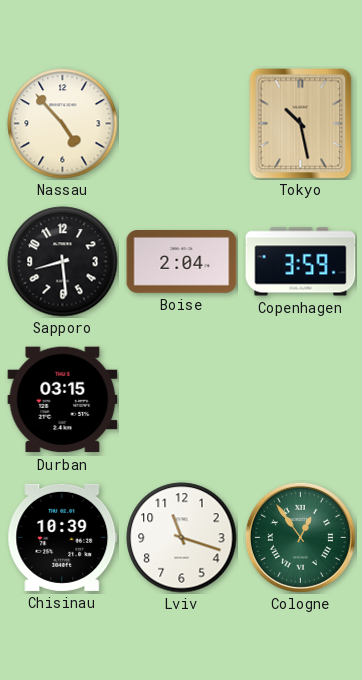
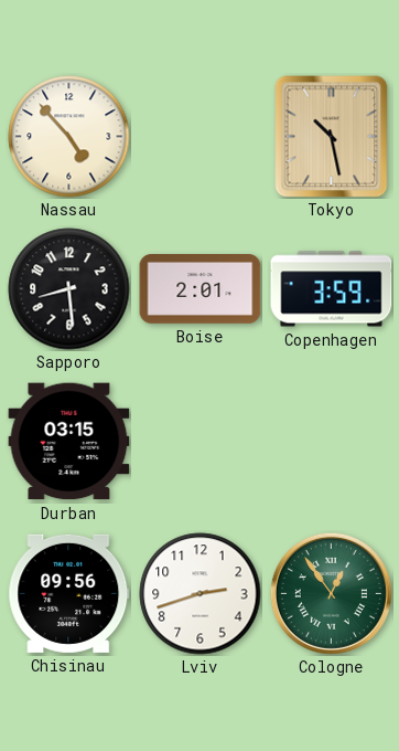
Boise: 2:04 -> 2:01
Chisinau: 10:39 -> 09:56
Lviv: 11:18 -> 2:42
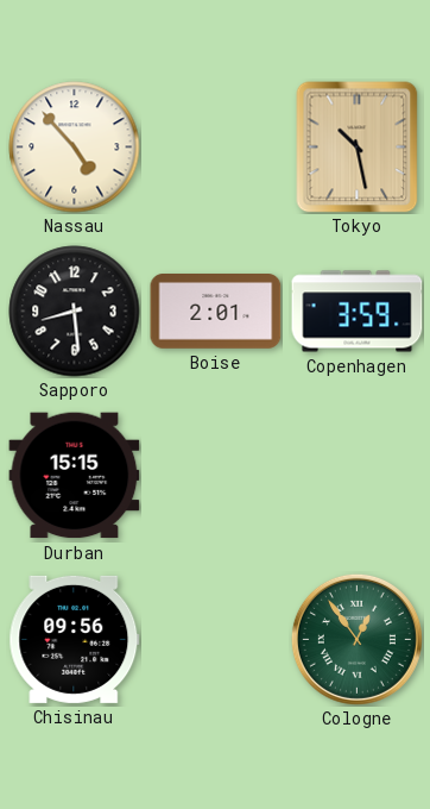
Durban: 03:15 -> 15:15
Lviv: 2:42 -> none
